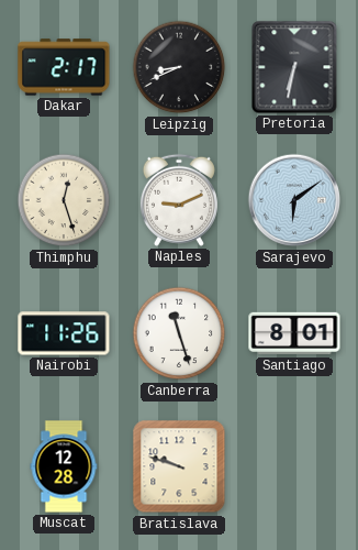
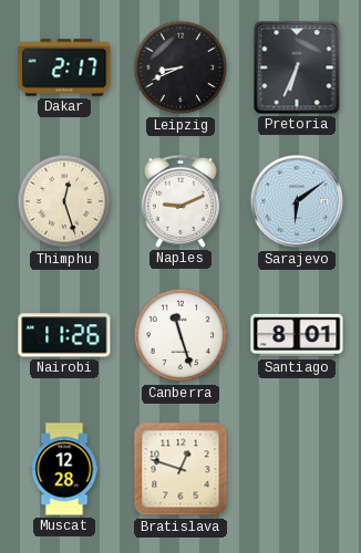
Pretoria: 6:32 -> 6:34
Bratislava: 9:48 -> 12:48
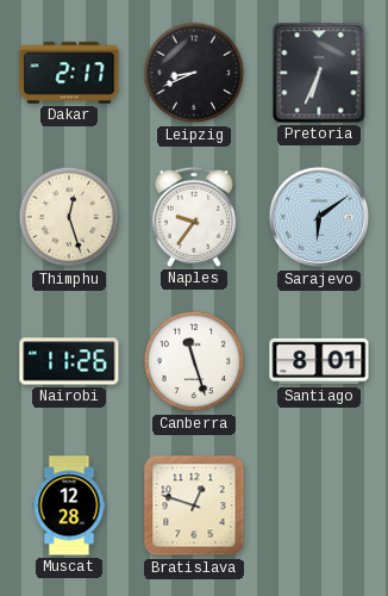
Naples: 9:11 -> 9:36
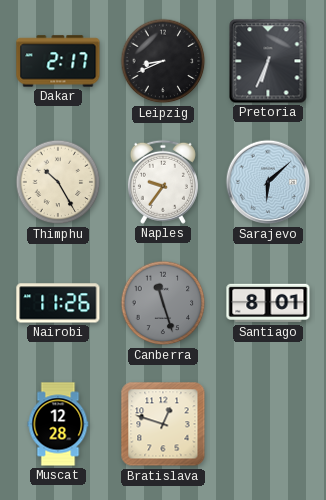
Thimphu: 12:27 -> 10:25
Sarajevo: 6:09 -> 6:08
Canberra dial: white -> grey
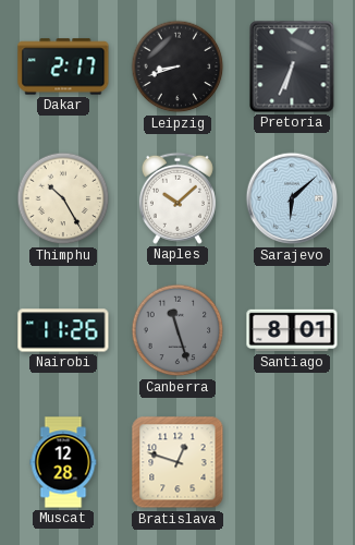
Leipzig: 8:41 -> 8:42
Naples: 9:36 -> 10:08
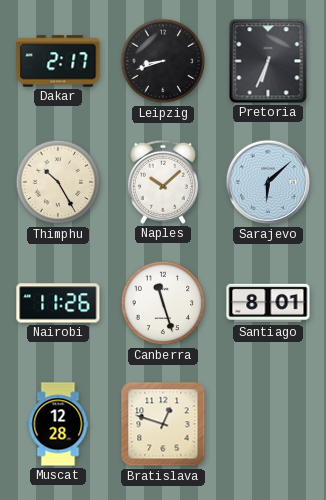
Canberra dial: grey -> white
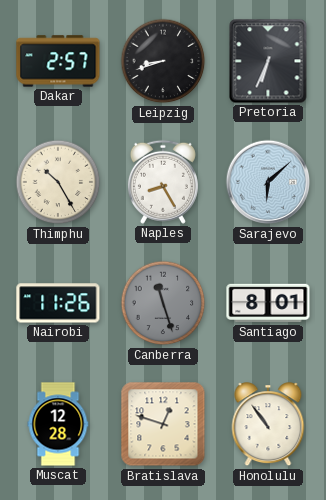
Dakar: 2:17 -> 2:57
Naples: 10:08 -> 8:25
Canberra dial: white -> grey
Honolulu: none -> 10:54
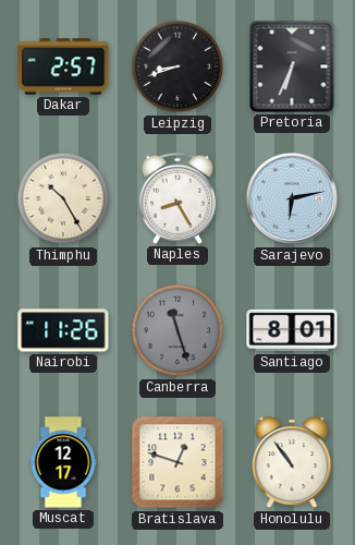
Sarajevo: 6:08 -> 6:13
Muscat: 12:28 -> 12:17
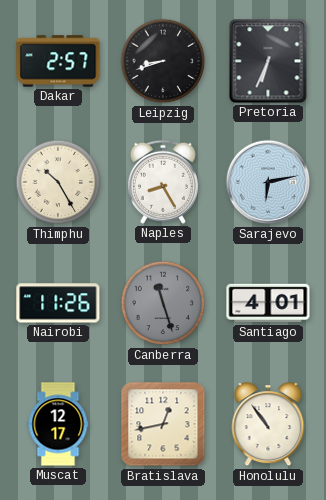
Santiago: 8:01 -> 4:01
Bratislava: 12:48 -> 12:43
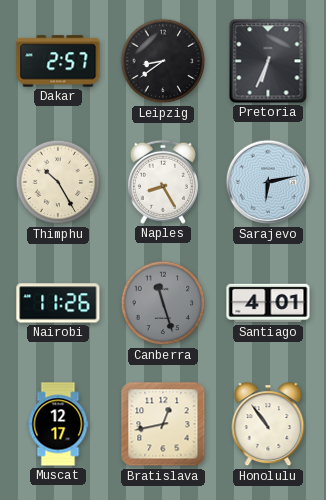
Leipzig: 8:42 -> 8:39
